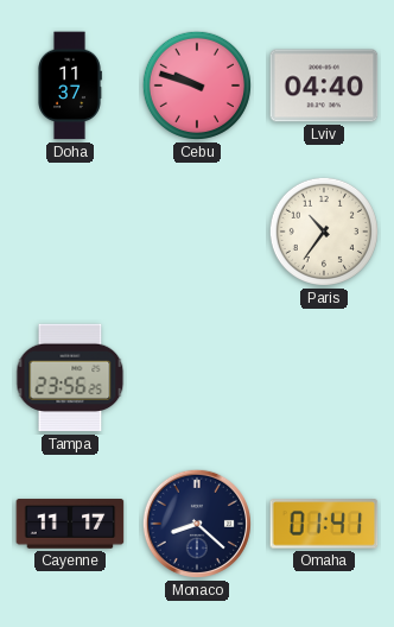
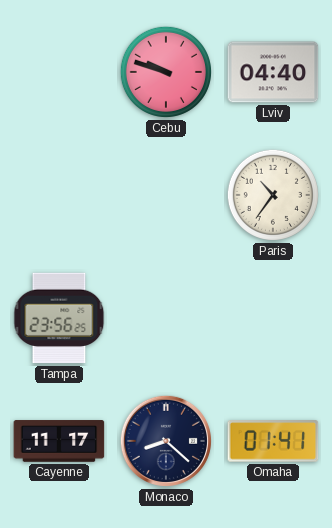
Doha: 11:37 -> none
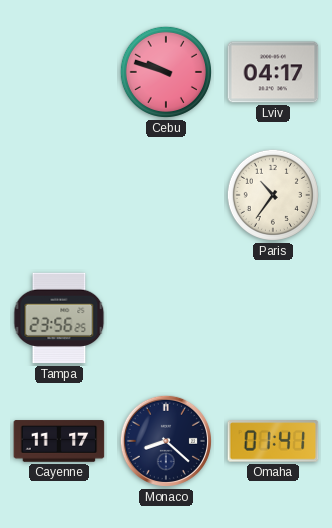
Lviv: 04:40 -> 04:17
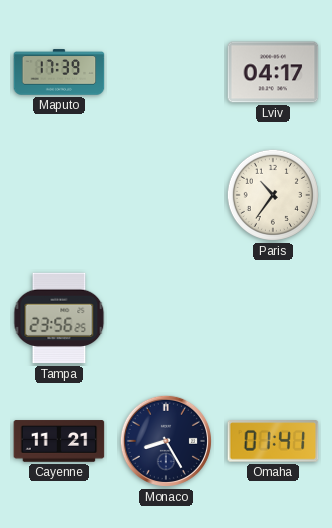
Maputo: none -> 17:39
Cebu: 9:48 -> none
Cayenne: 11:17 -> 11:21
Monaco: 8:22 -> 8:25
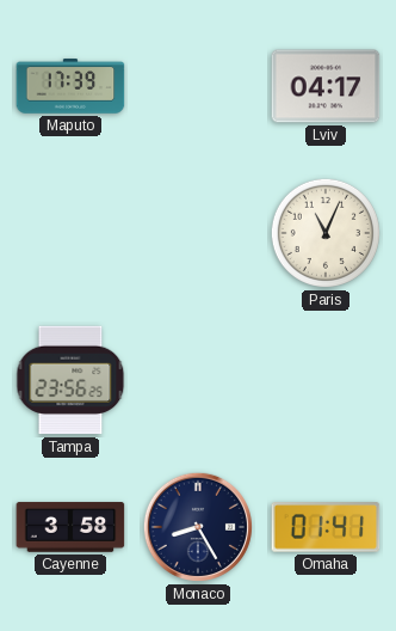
Paris: 10:36 -> 11:04
Cayenne: 11:21 -> 3:58
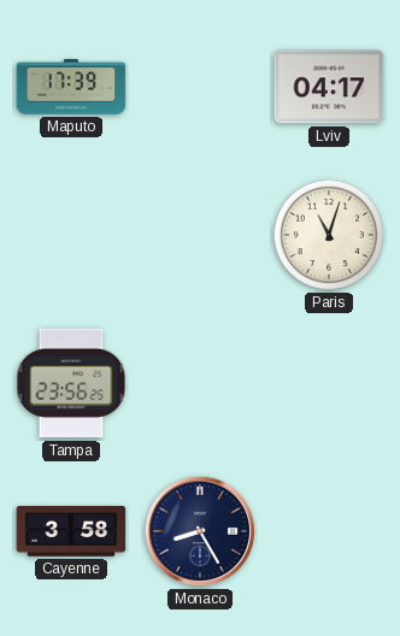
Paris: 11:04 -> 11:03
Omaha: 01:41 -> none
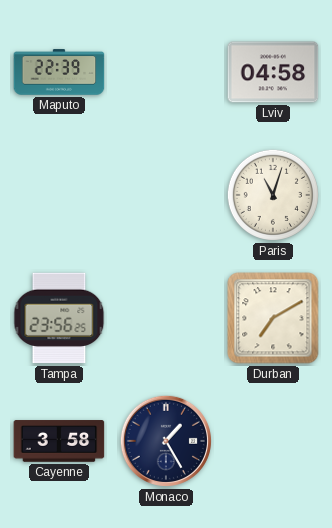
Maputo: 17:39 -> 22:39
Lviv: 04:17 -> 04:58
Durban: none -> 7:10
Monaco: 8:25 -> 1:25
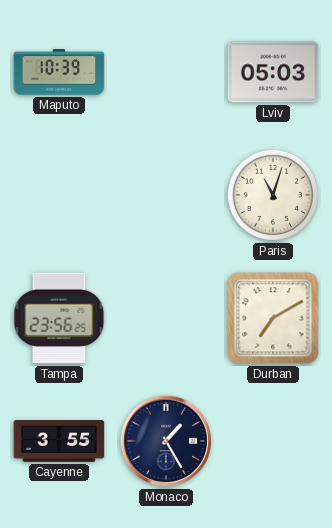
Maputo: 22:39 -> 10:39
Lviv: 04:58 -> 05:03
Cayenne: 3:58 -> 3:55
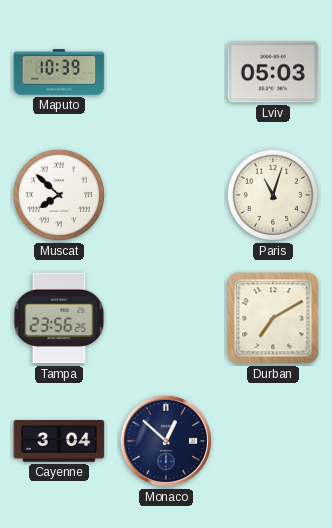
Muscat: none -> 7:52
Cayenne: 3:55 -> 3:04
Monaco: 1:25 -> 12:52
